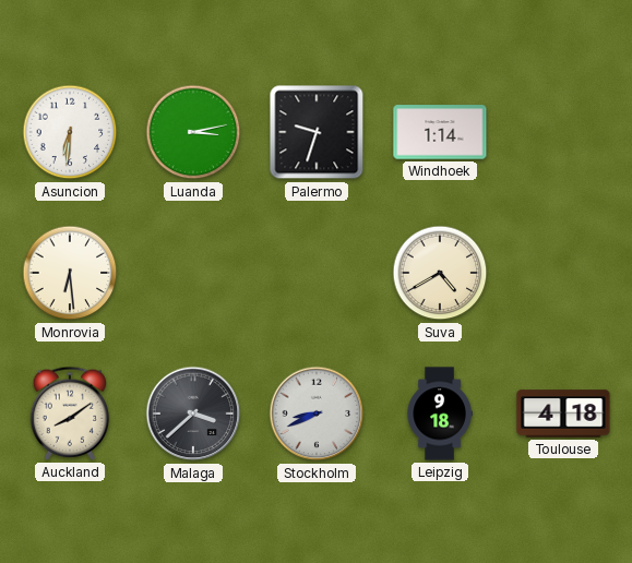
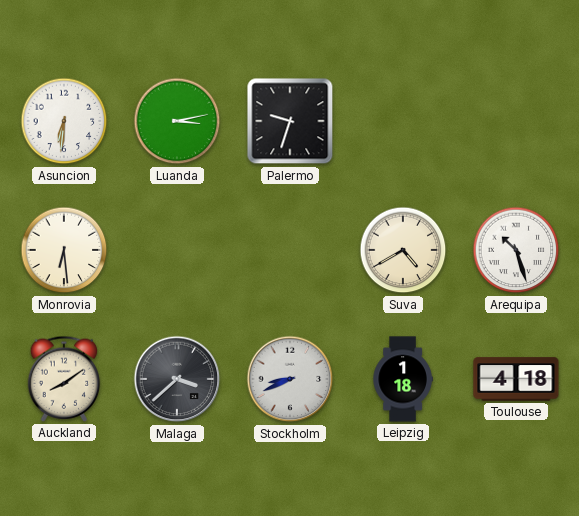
Windhoek: 1:14 -> none
Arequipa: none -> 10:27
Leipzig: 9:18 -> 1:18
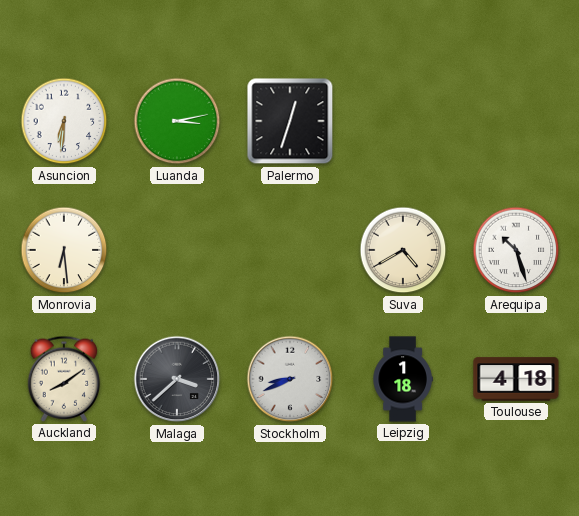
Palermo: 9:33 -> 12:33
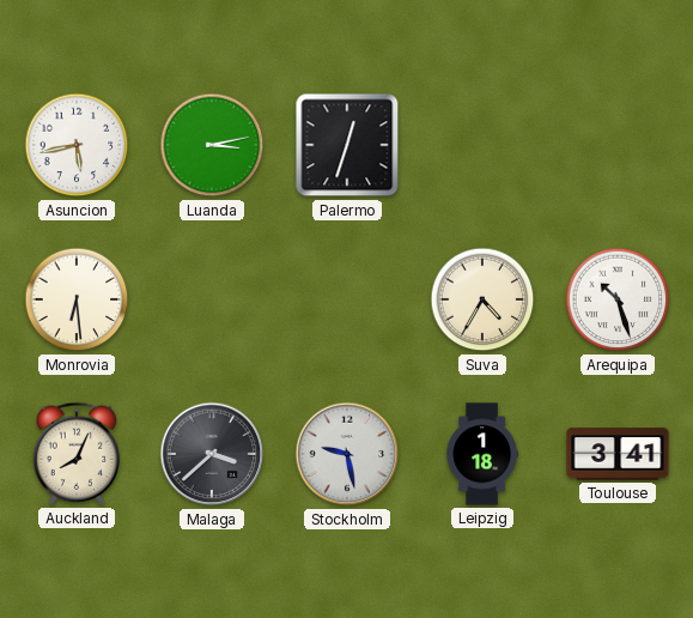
Asuncion: 6:31 -> 5:43
Suva: 4:40 -> 4:35
Auckland: 8:09 -> 8:04
Stockholm: 8:41 -> 9:28
Toulouse: 4:18 -> 3:41
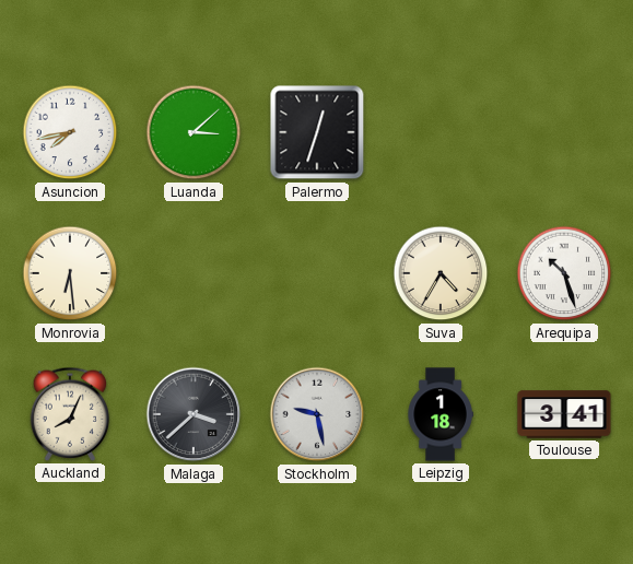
Asuncion: 5:43 -> 7:43
Luanda: 3:13 -> 3:08
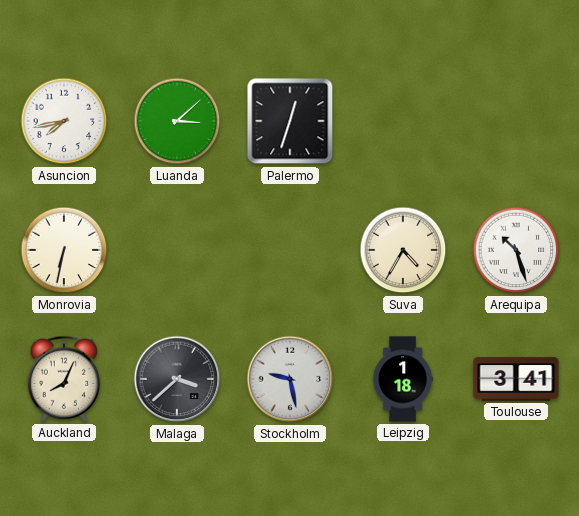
Monrovia: 6:29 -> 6:32
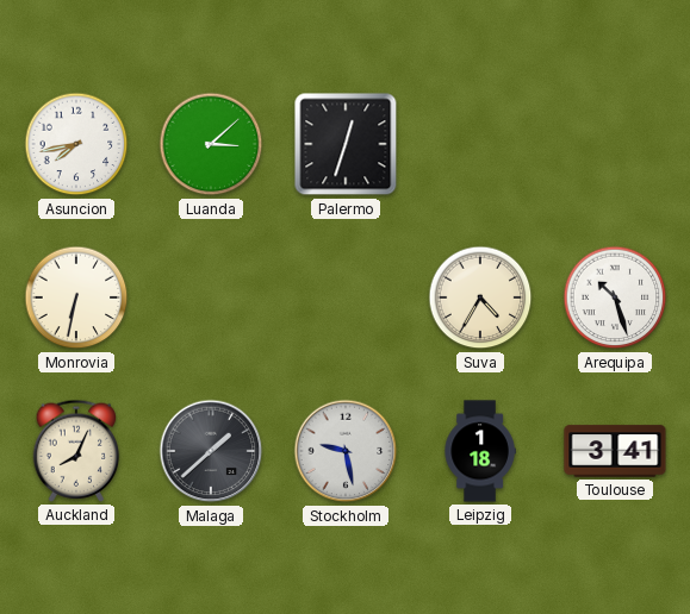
Malaga: 3:38 -> 1:38
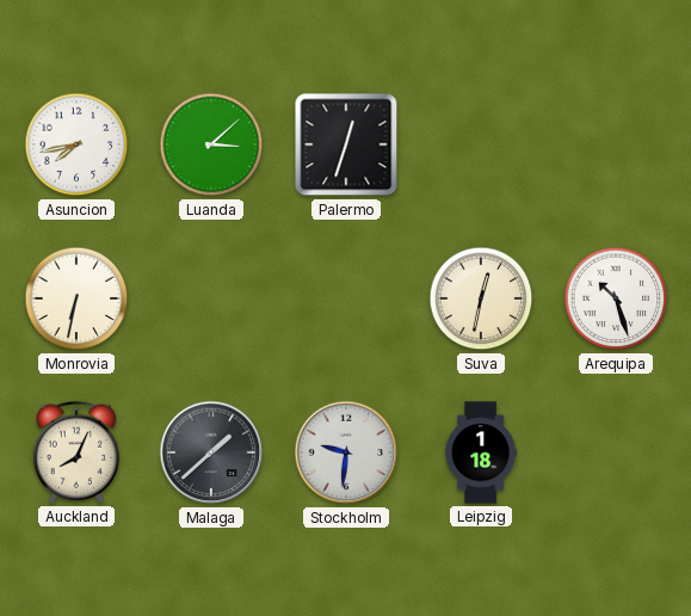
Suva: 4:35 -> 12:32
Stockholm: 9:28 -> 9:31
Toulouse: 3:41 -> none
